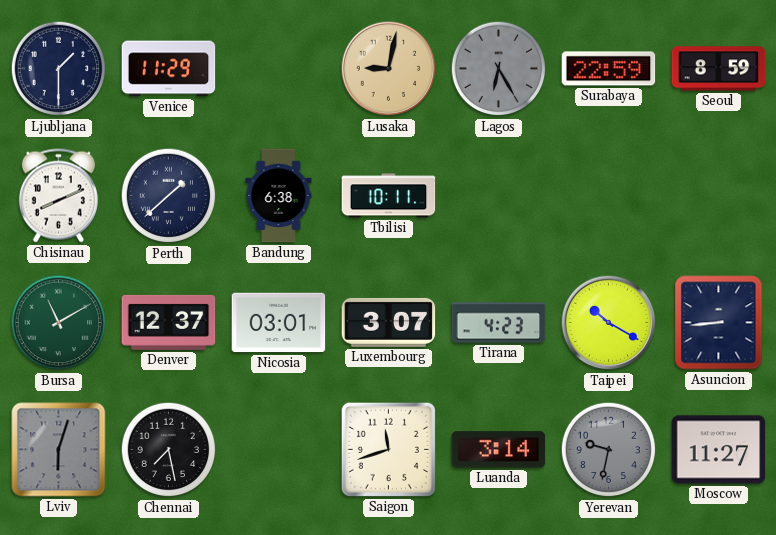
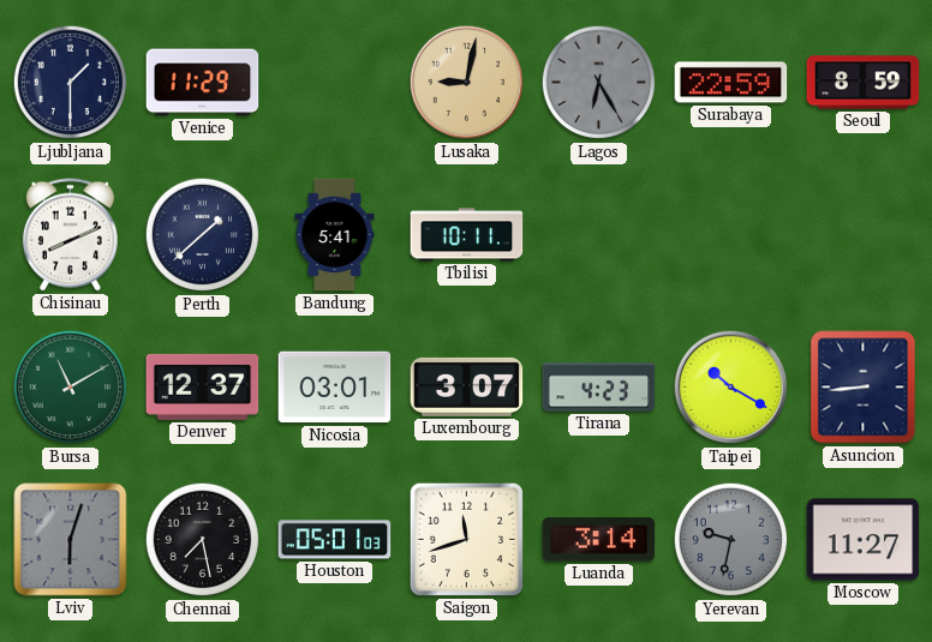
Bandung: 6:38 -> 5:41
Houston: none -> 05:01
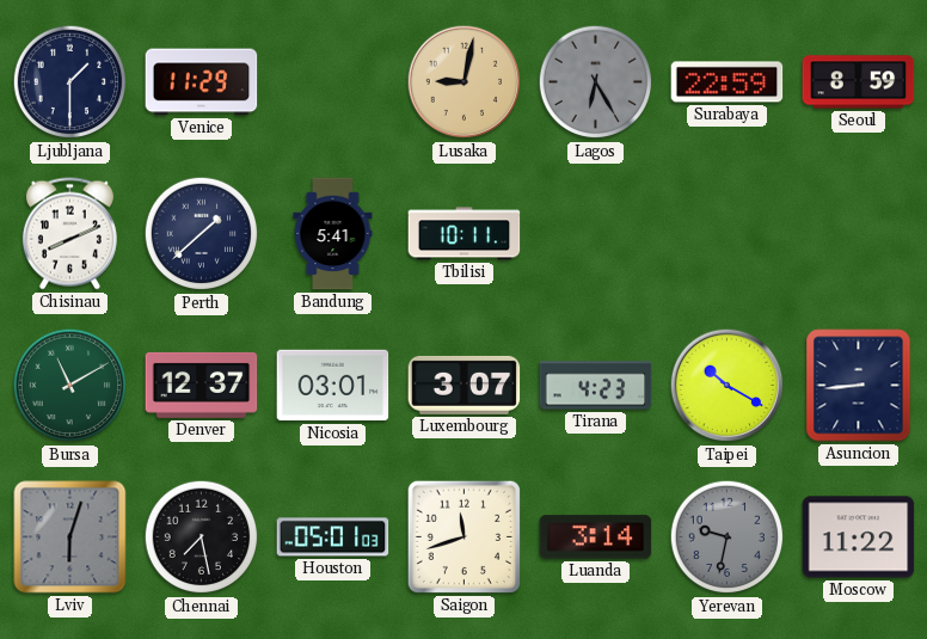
Moscow: 11:27 -> 11:22
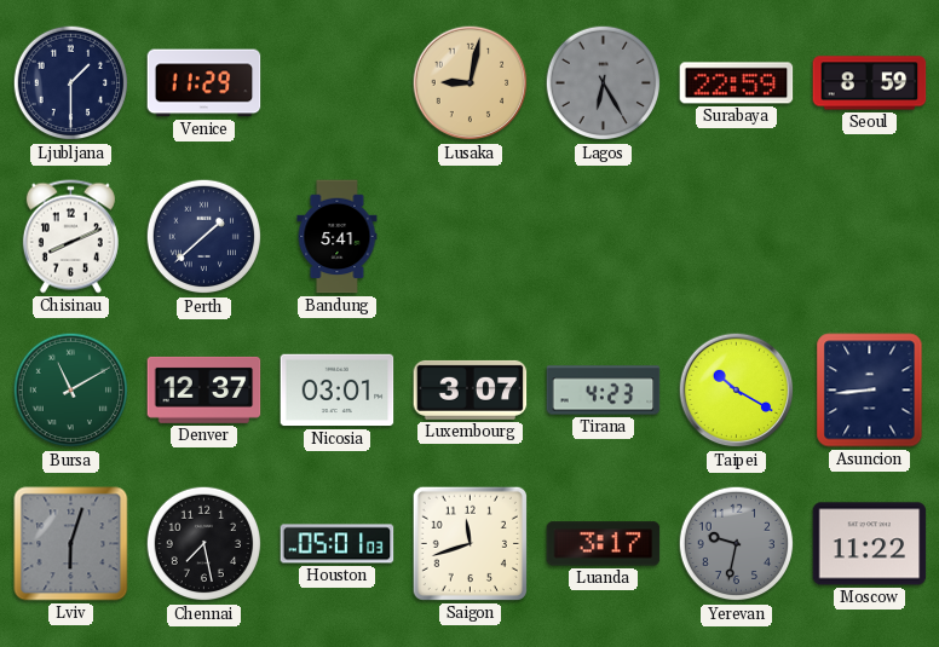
Tbilisi: 10:11 -> none
Luanda: 3:14 -> 3:17
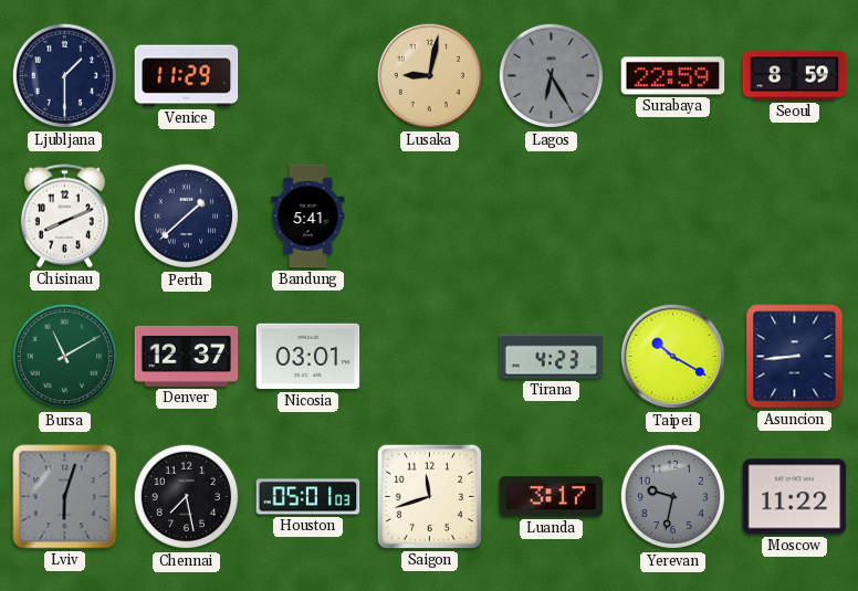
Luxembourg: 3:07 -> none
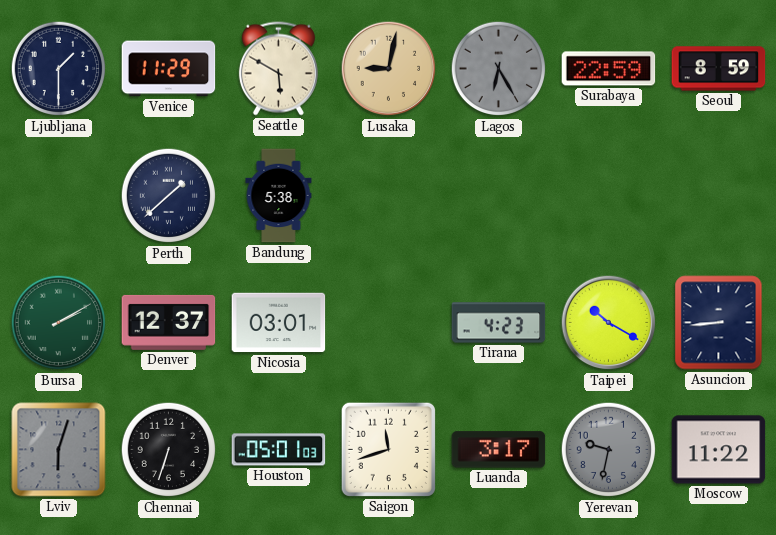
Seattle: none -> 5:50
Chisinau: 8:11 -> none
Bandung: 5:41 -> 5:38
Bursa: 11:10 -> 2:10
Chennai: 7:28 -> 6:33
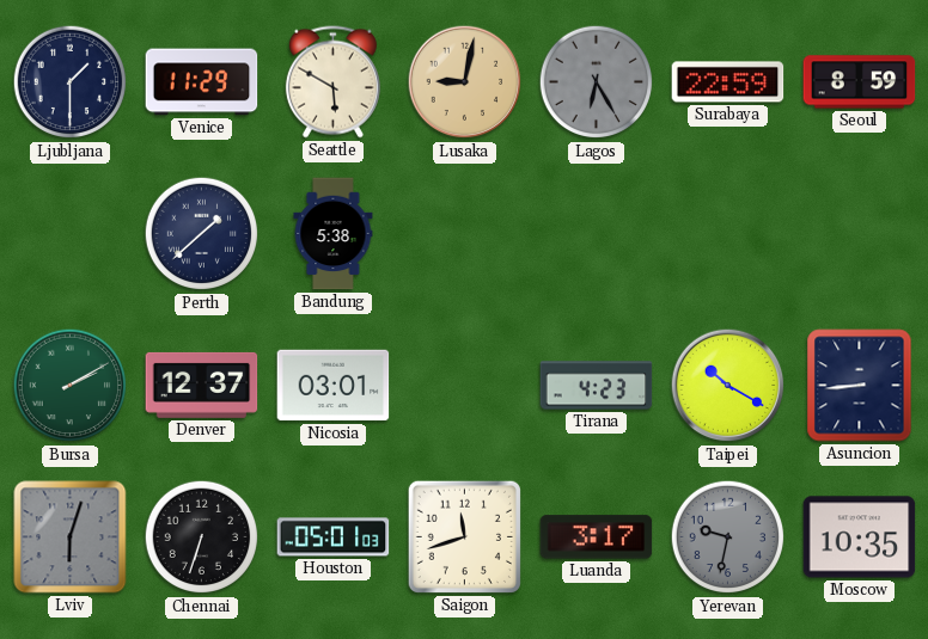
Moscow: 11:22 -> 10:35
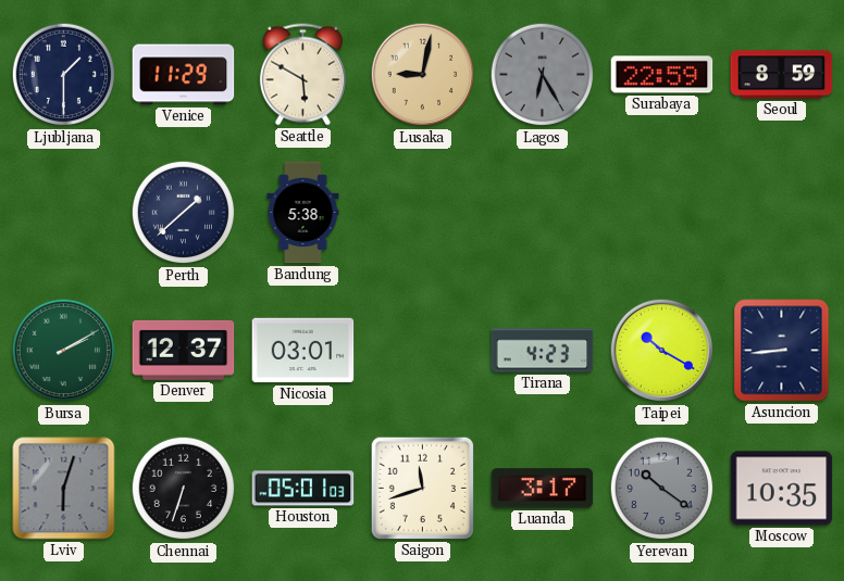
Yerevan: 9:32 -> 10:21
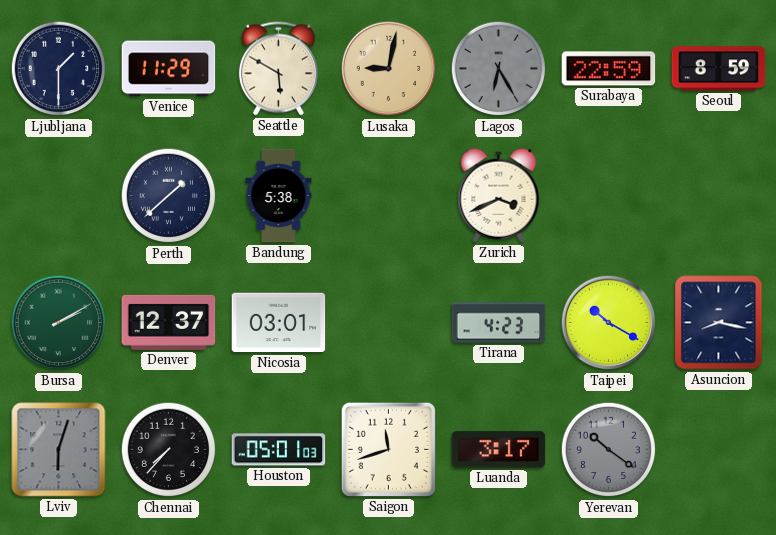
Zurich: none -> 3:41
Asuncion: 8:44 -> 8:17
Chennai: 6:33 -> 7:37
Moscow: 10:35 -> none
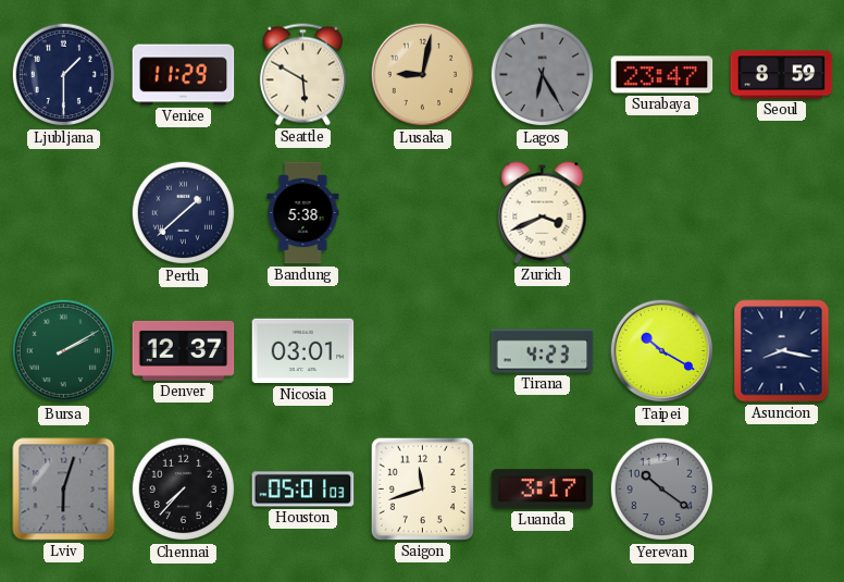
Surabaya: 22:59 -> 23:47
